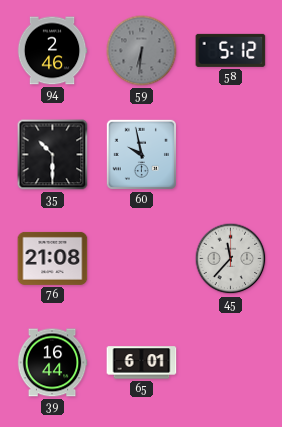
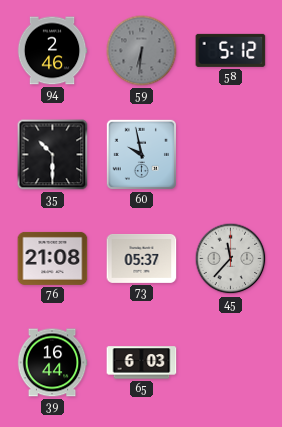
73: none -> 05:37
65: 6:01 -> 6:03
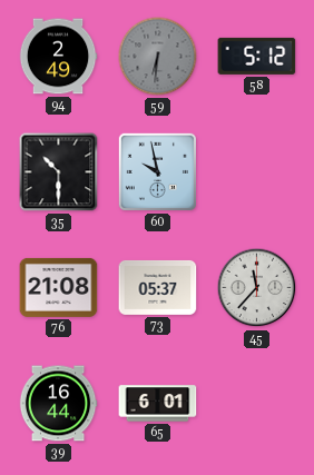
94: 2:46 -> 2:49
65: 6:03 -> 6:01
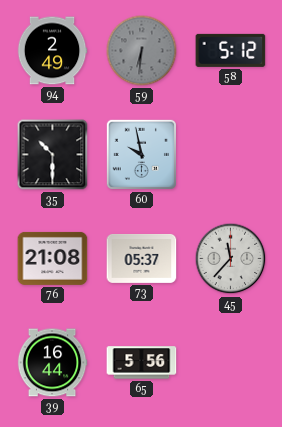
65: 6:01 -> 5:56
